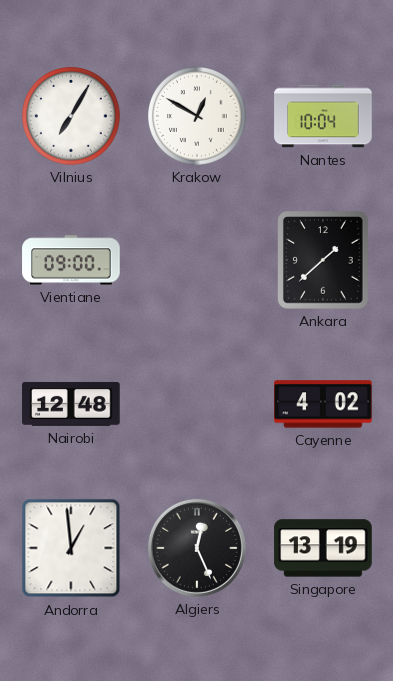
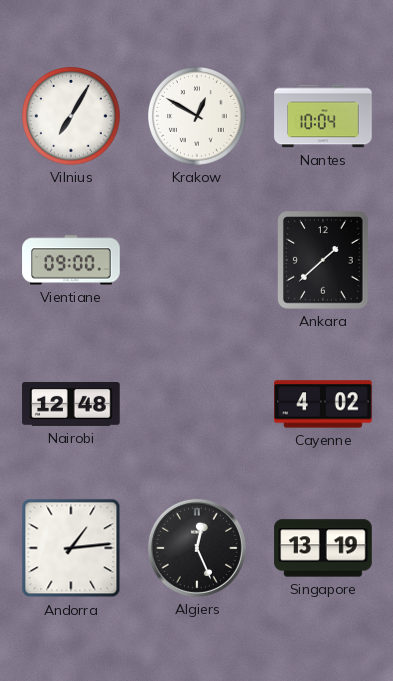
Andorra: 12:59 -> 1:14
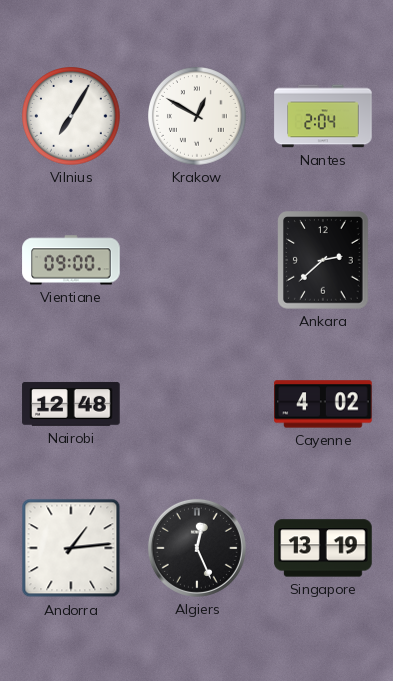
Nantes: 10:04 -> 2:04
Ankara: 1:38 -> 2:38
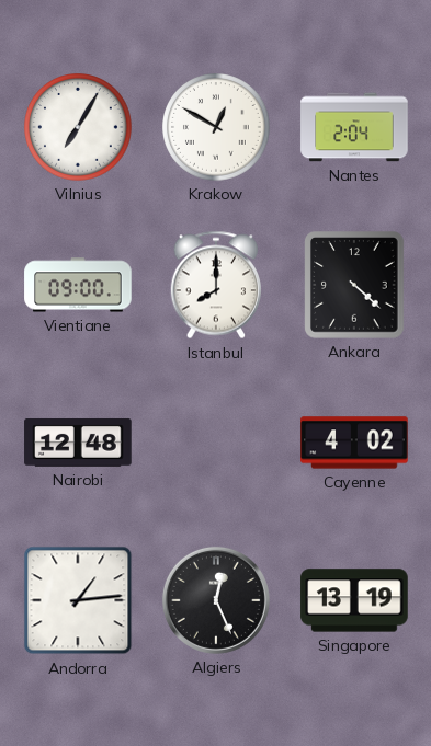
Istanbul: none -> 8:00
Ankara: 2:38 -> 4:22
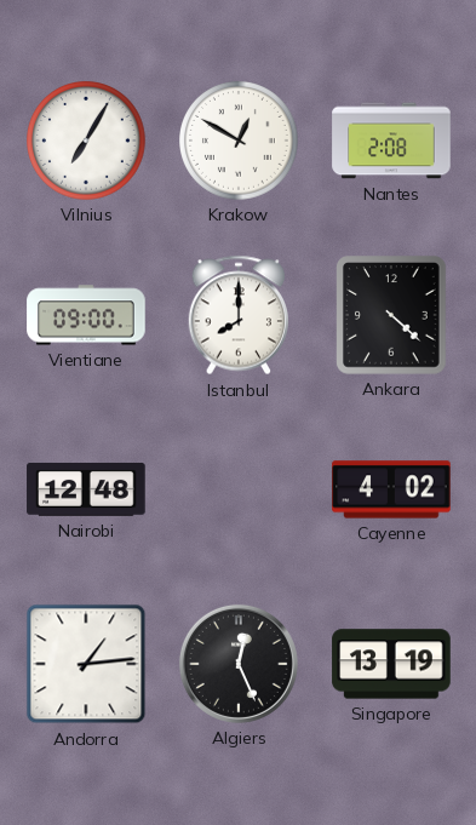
Nantes: 2:04 -> 2:08
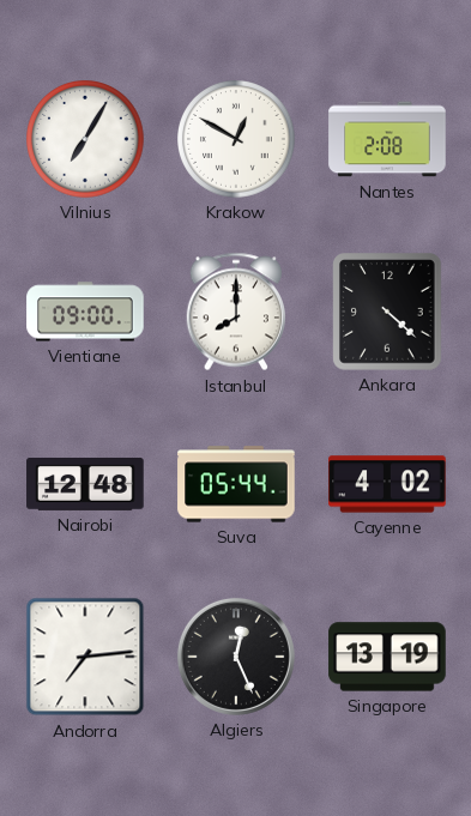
Suva: none -> 05:44
Andorra: 1:14 -> 7:14
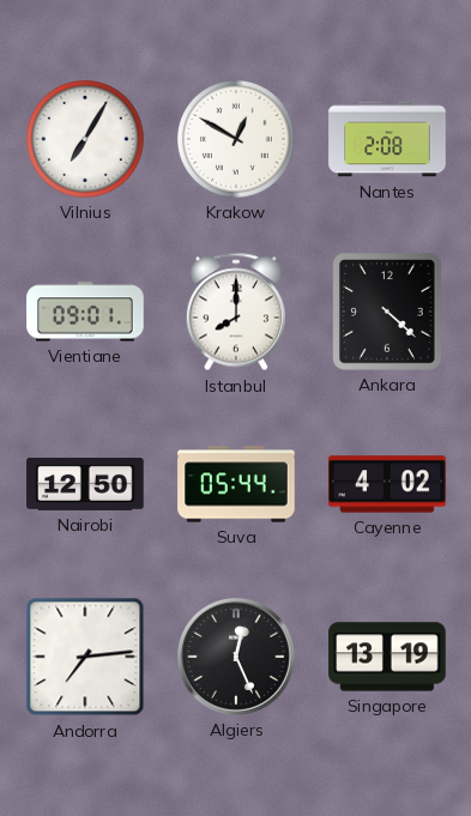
Vientiane: 09:00 -> 09:01
Nairobi: 12:48 -> 12:50
